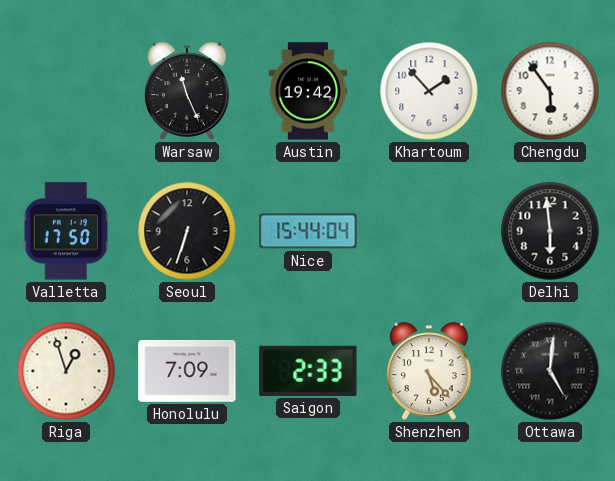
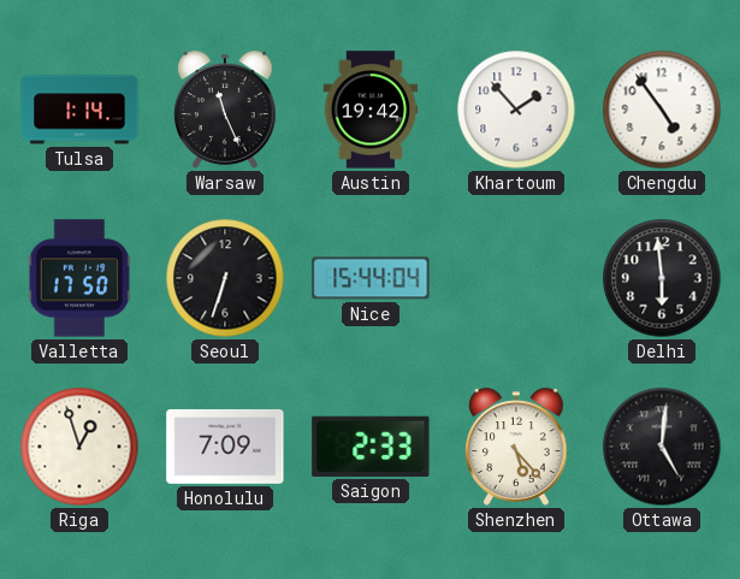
Tulsa: none -> 1:14
Chengdu: 5:54 -> 4:54
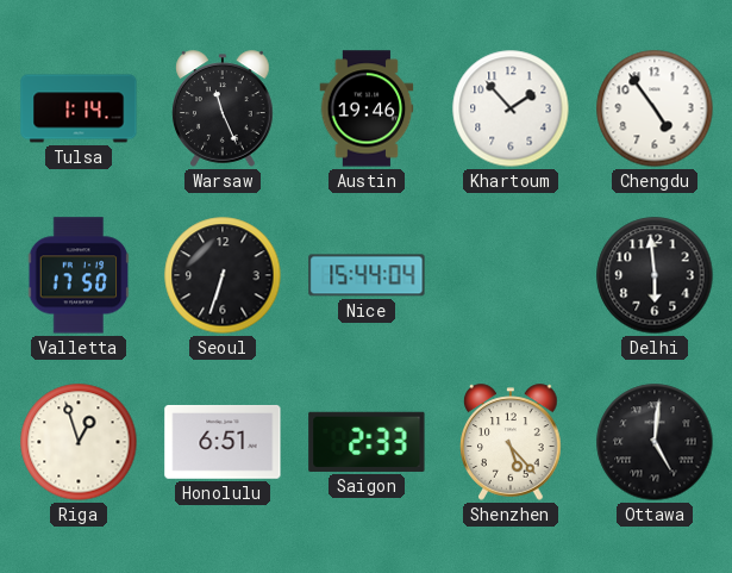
Austin: 19:42 -> 19:46
Honolulu: 7:09 -> 6:51
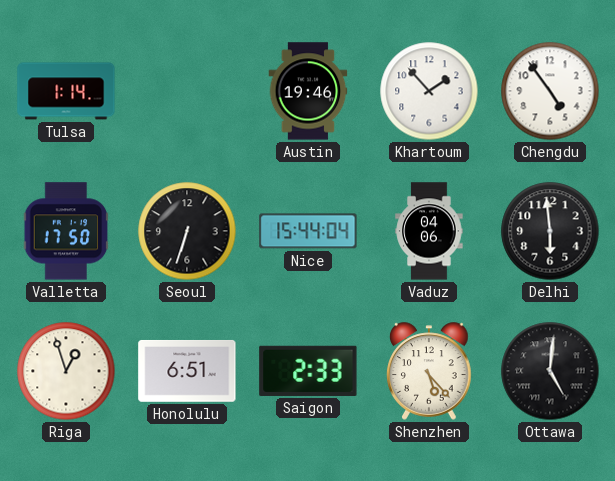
Warsaw: 11:26 -> none
Vaduz: none -> 04:06
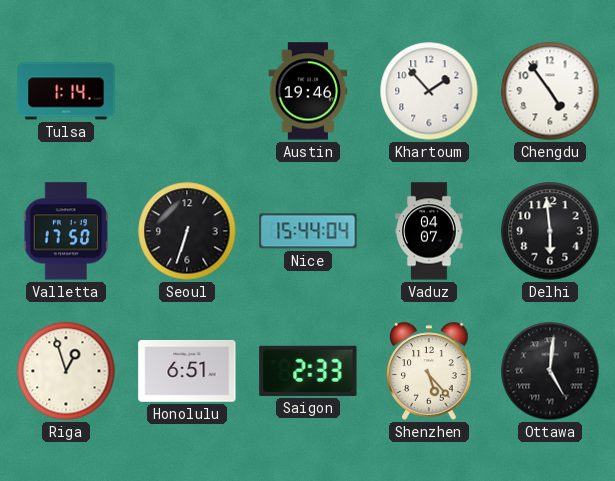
Vaduz: 04:06 -> 04:07
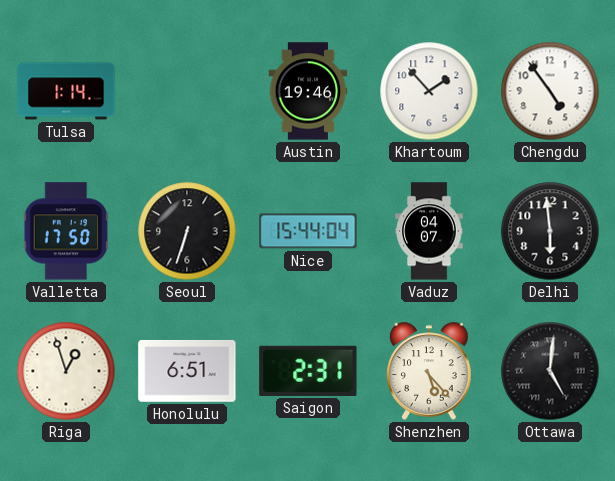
Saigon: 2:33 -> 2:31
